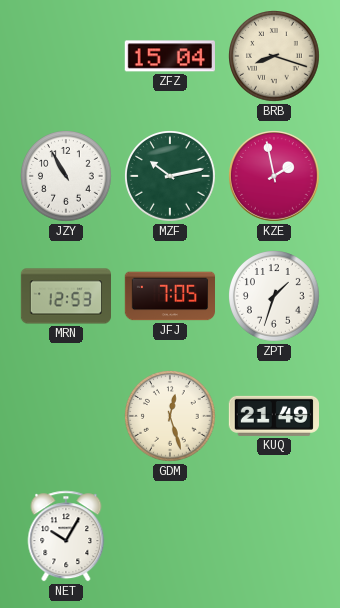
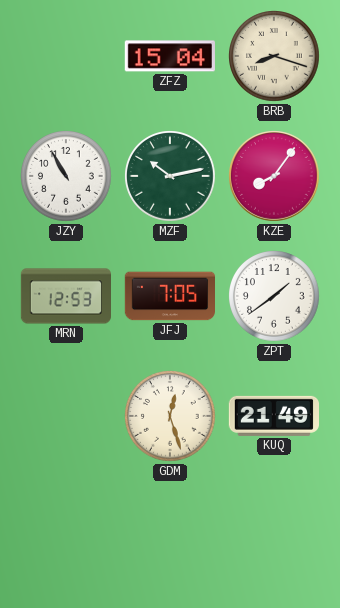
KZE: 1:58 -> 8:06
ZPT: 1:33 -> 1:39
NET: 10:05 -> none
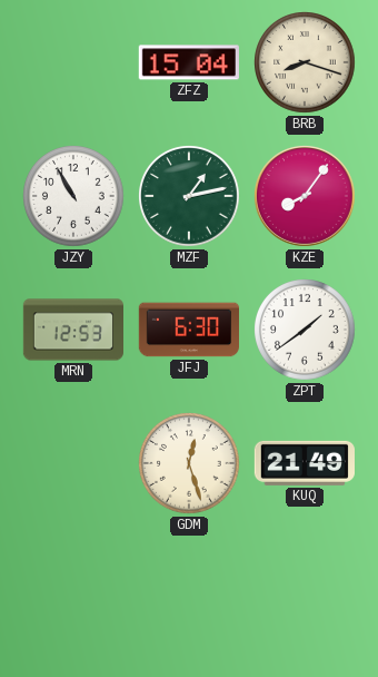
MZF: 10:13 -> 1:13
JFJ: 7:05 -> 6:30
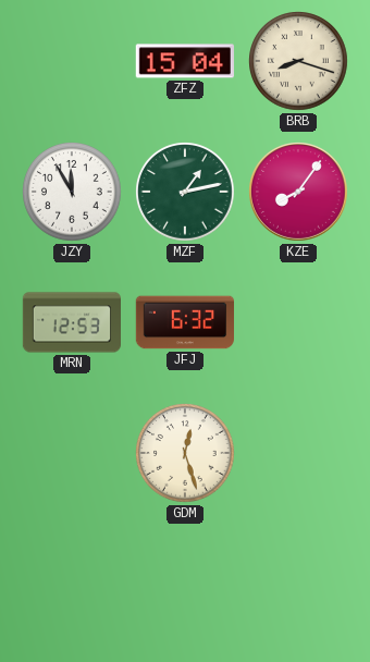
JZY: 10:55 -> 11:55
JFJ: 6:30 -> 6:32
ZPT: 1:39 -> none
KUQ: 21:49 -> none
